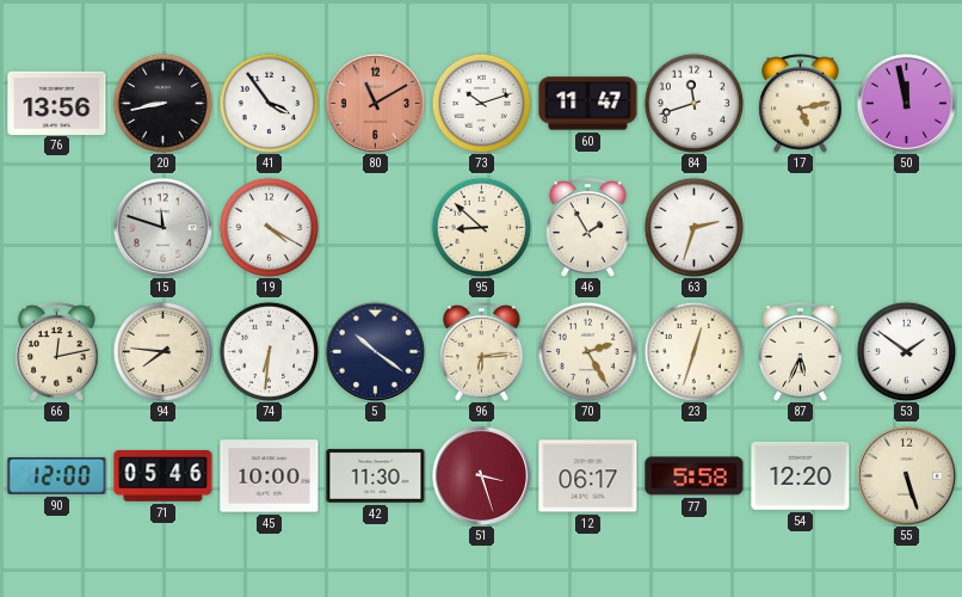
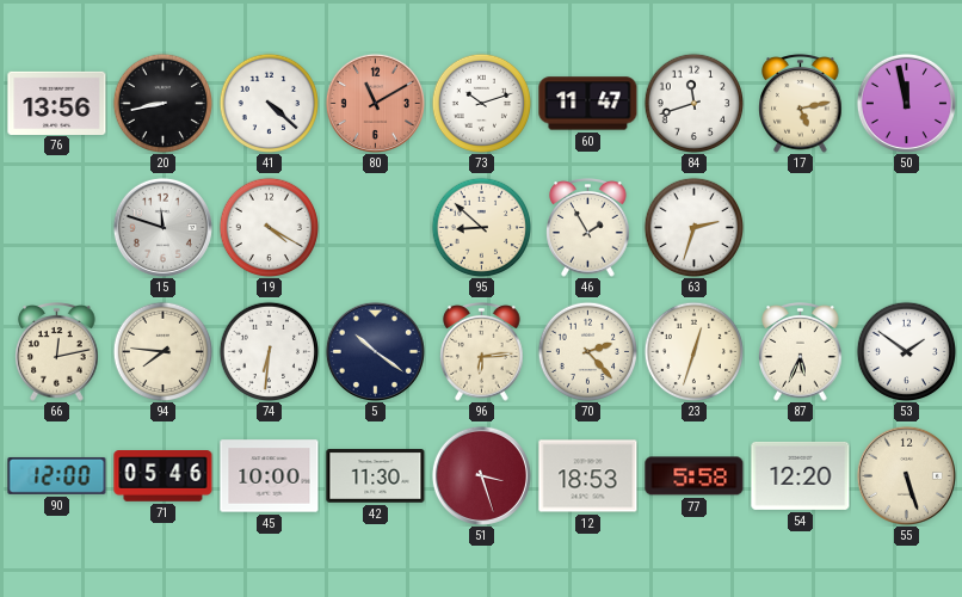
41: 3:54 -> 4:22
70: 2:25 -> 2:23
12: 06:17 -> 18:53
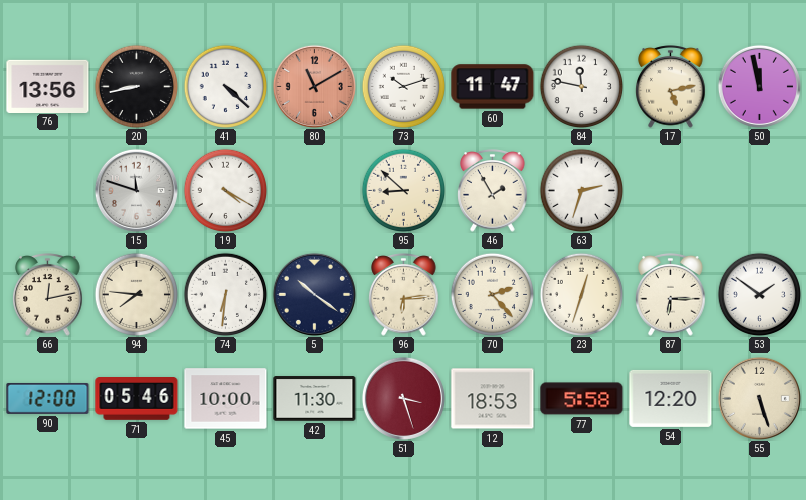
84: 11:42 -> 11:47
87: 5:34 -> 6:15
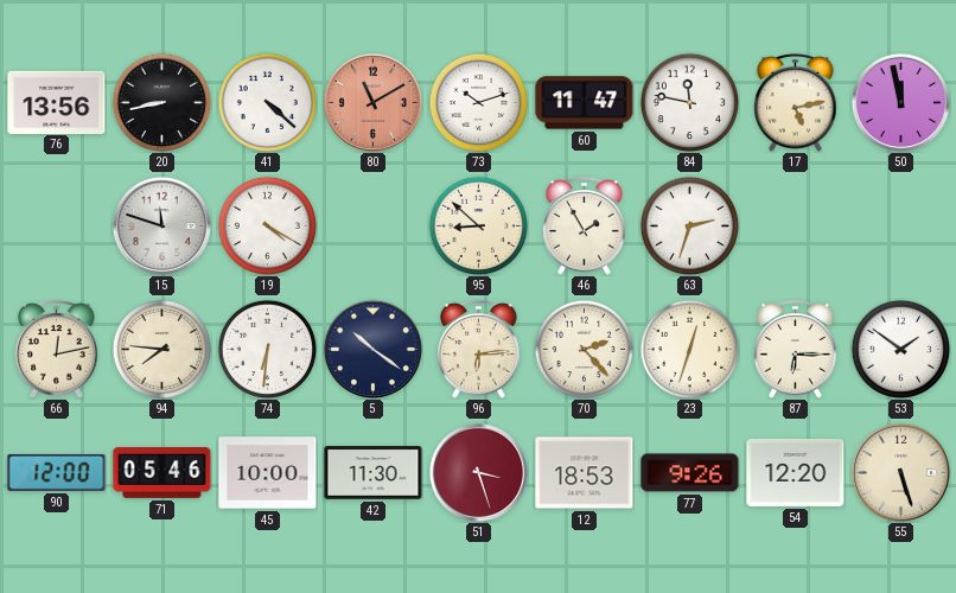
77: 5:58 -> 9:26
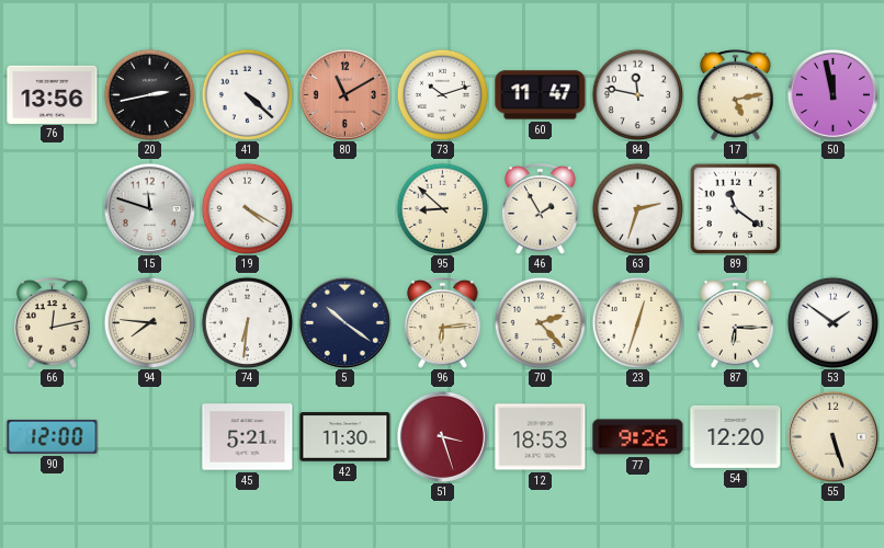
20: 8:43 -> 2:43
89: none -> 11:21
71: 05:46 -> none
45: 10:00 -> 5:21
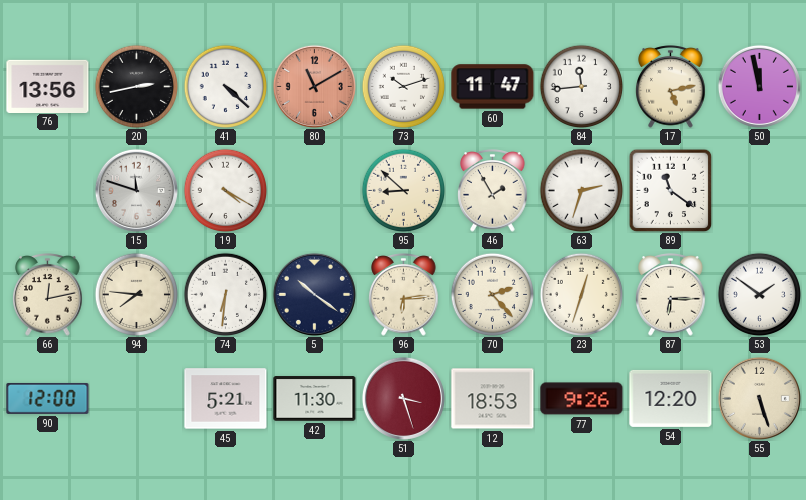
84: 11:47 -> 11:44
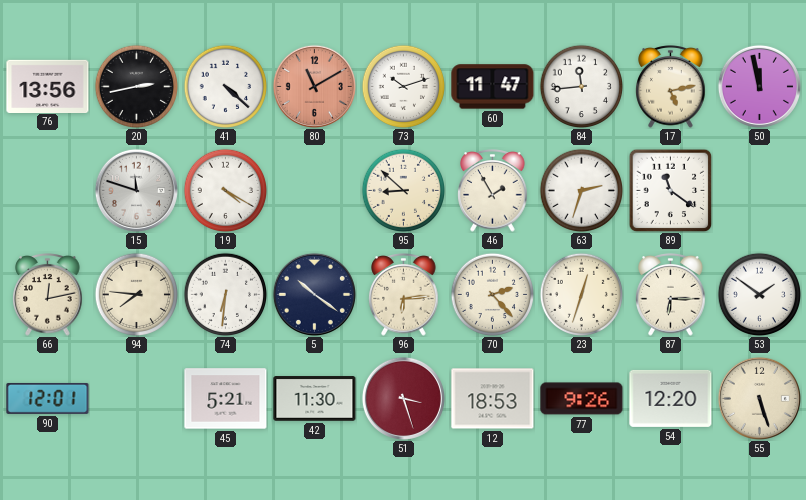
90: 12:00 -> 12:01
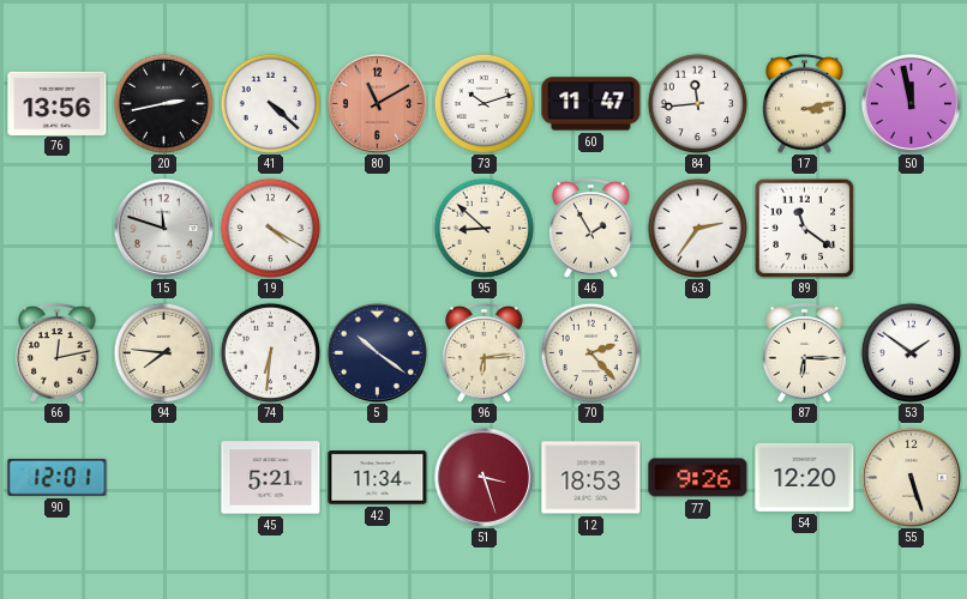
17: 5:13 -> 3:13
63: 2:33 -> 2:36
23: 12:33 -> none
42: 11:30 -> 11:34
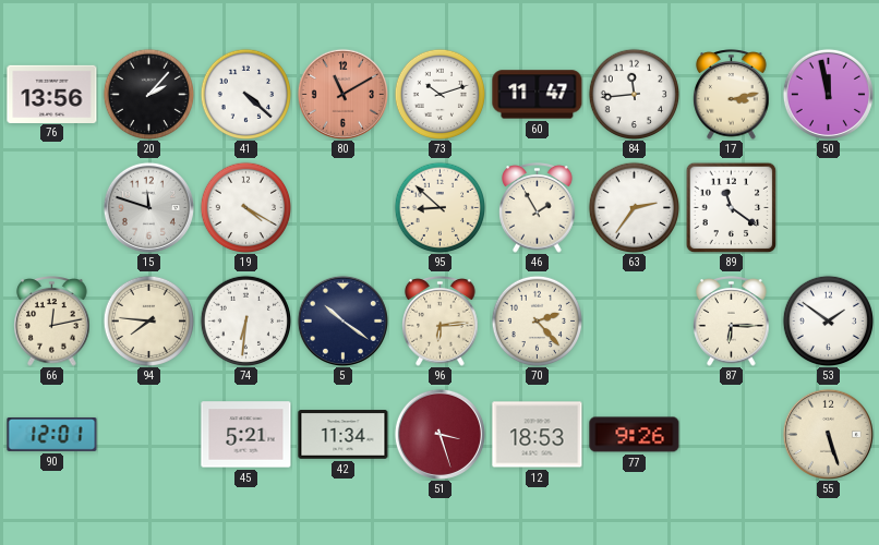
20: 2:43 -> 2:07
54: 12:20 -> none
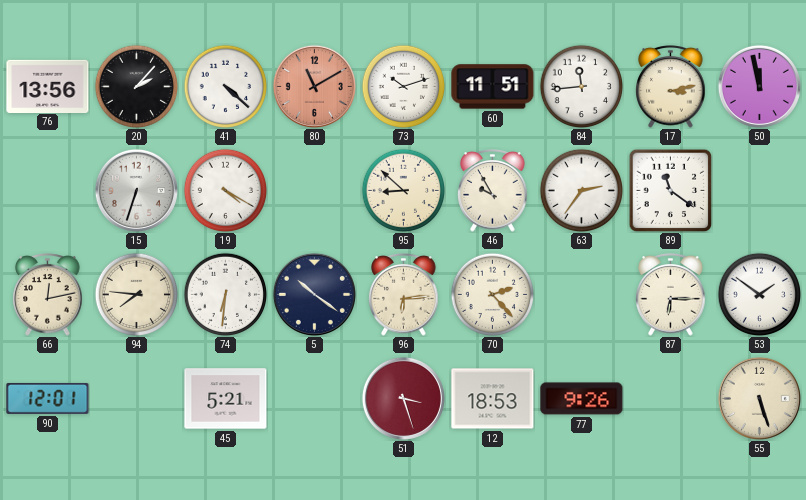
60: 11:47 -> 11:51
15: 11:48 -> 6:33
46: 1:55 -> 9:55
42: 11:34 -> none
